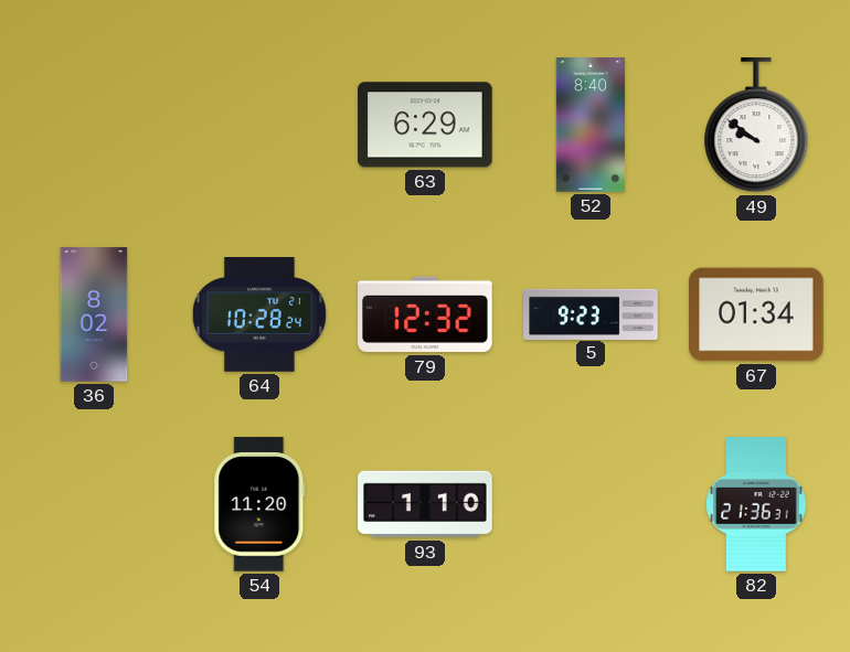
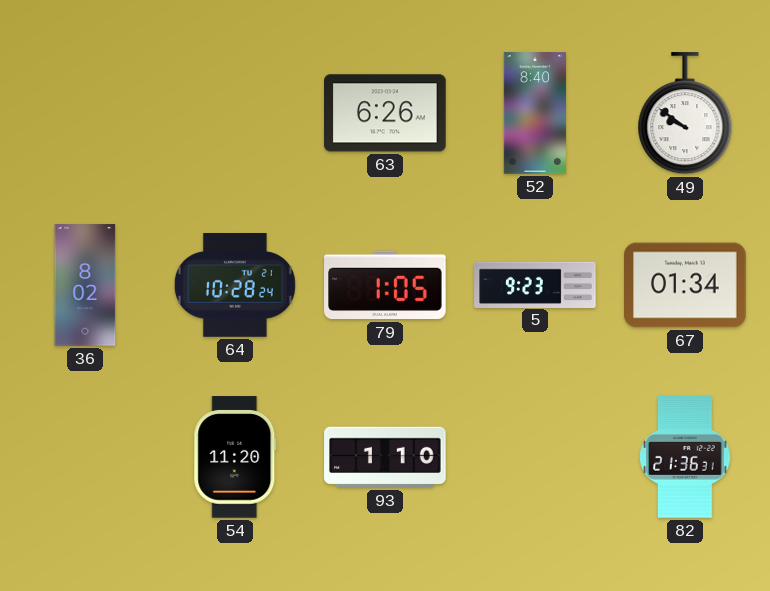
63: 6:29 -> 6:26
79: 12:32 -> 1:05
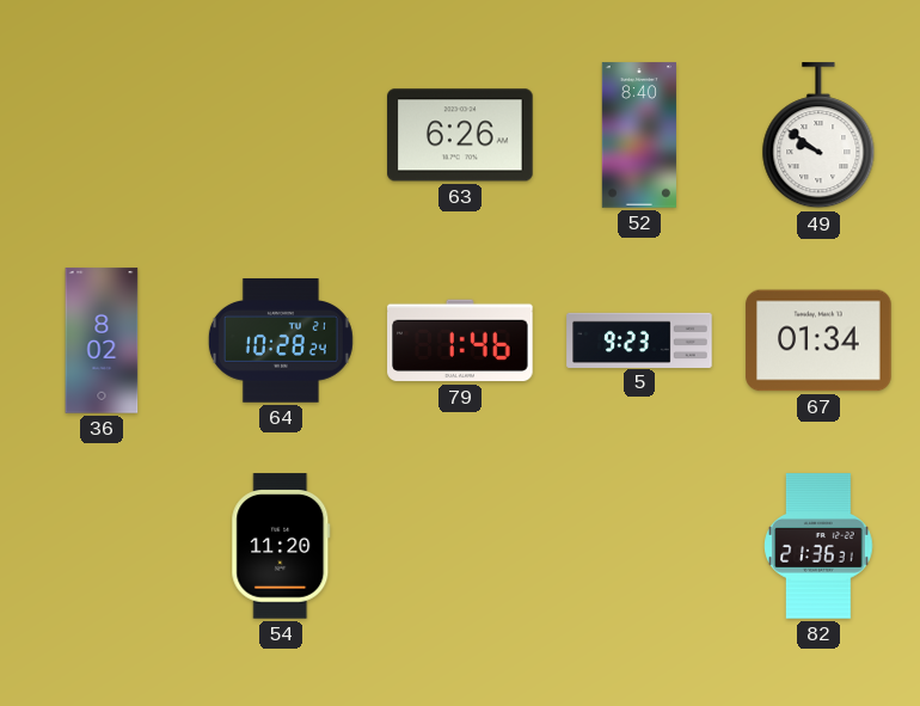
79: 1:05 -> 1:46
93: 1:10 -> none
